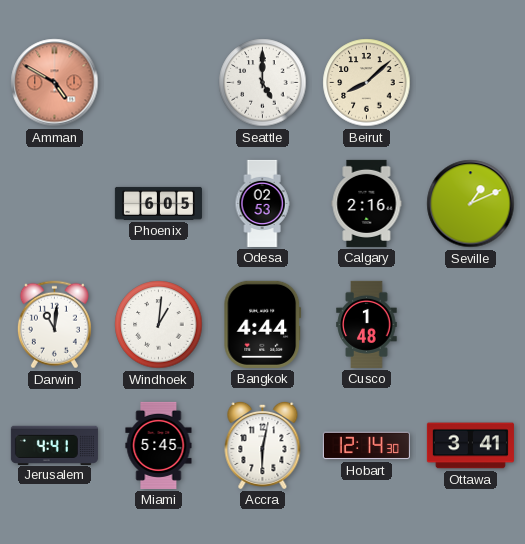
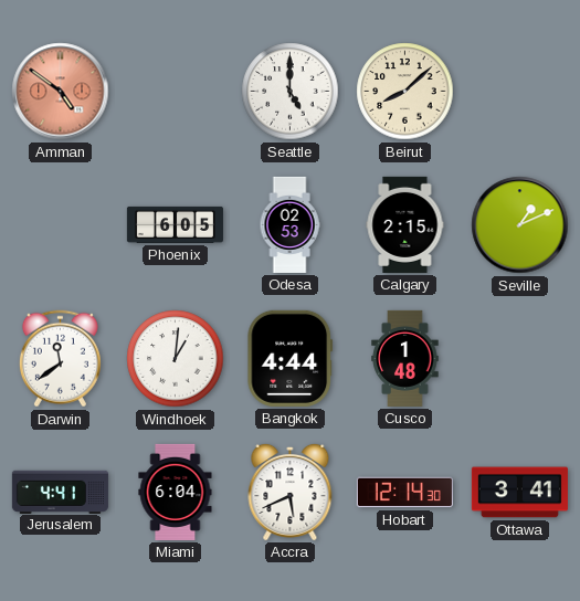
Amman: 4:50 -> 4:51
Calgary: 2:16 -> 2:15
Darwin: 11:01 -> 11:39
Miami: 5:45 -> 6:04
Accra: 6:02 -> 5:41
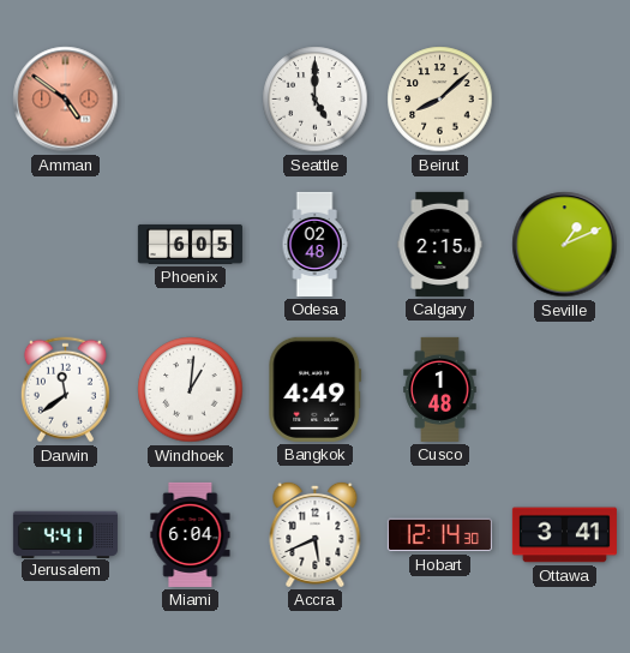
Odesa: 02:53 -> 02:48
Bangkok: 4:44 -> 4:49
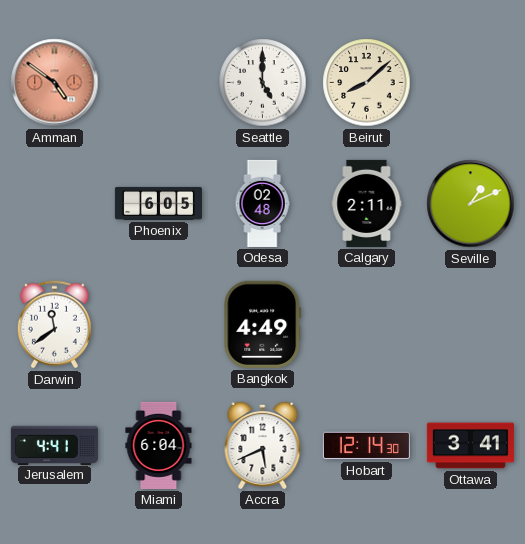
Calgary: 2:15 -> 2:11
Windhoek: 1:01 -> none
Cusco: 1:48 -> none
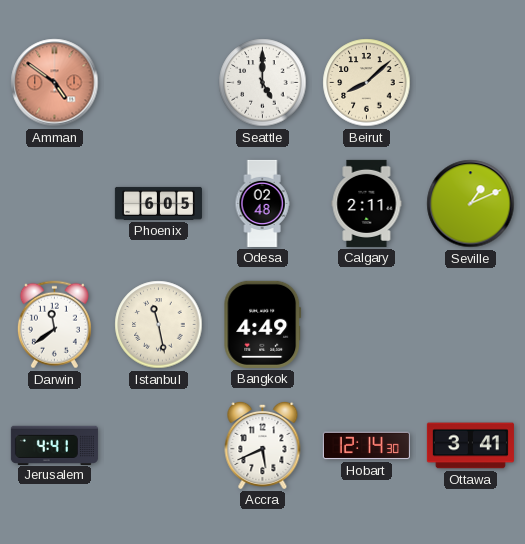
Istanbul: none -> 11:28
Miami: 6:04 -> none
